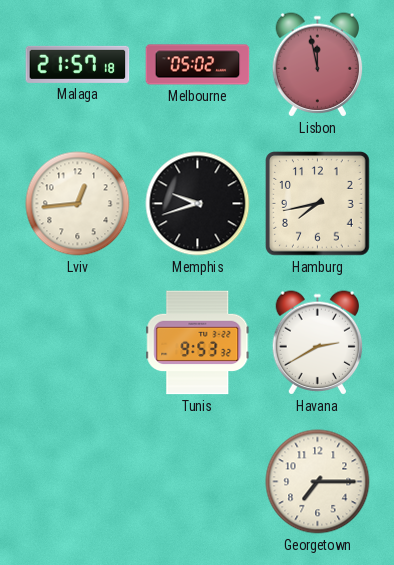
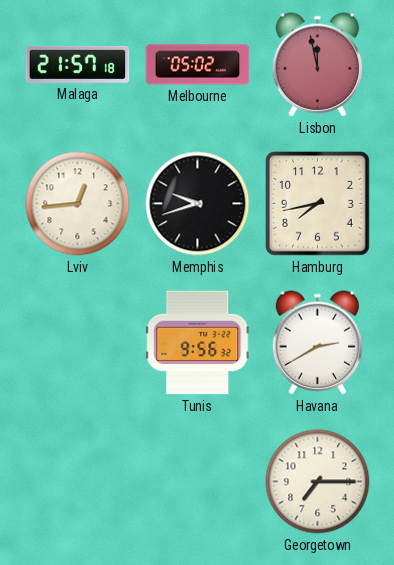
Tunis: 9:53 -> 9:56
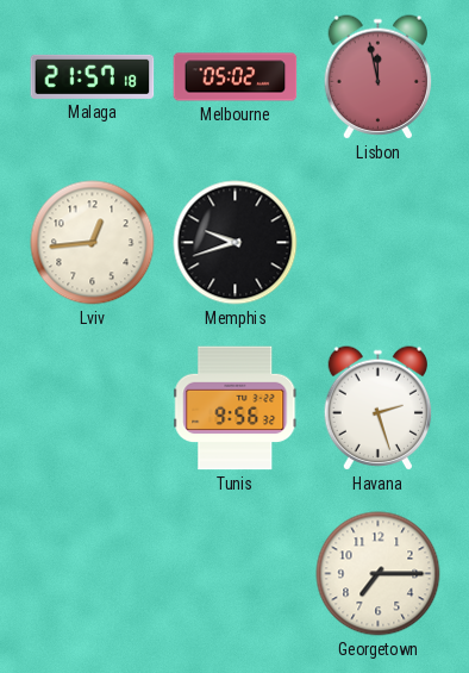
Hamburg: 7:43 -> none
Havana: 2:40 -> 2:27
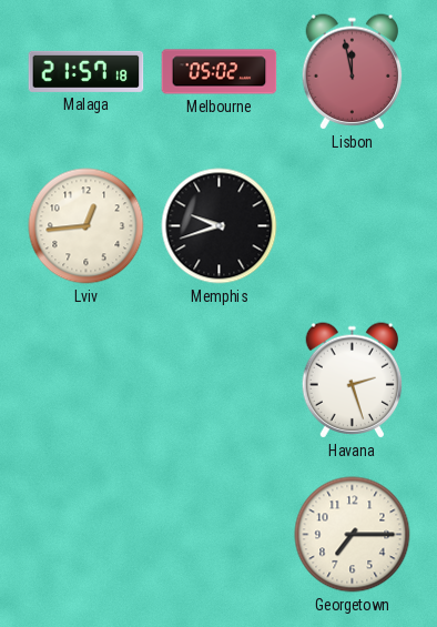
Tunis: 9:56 -> none
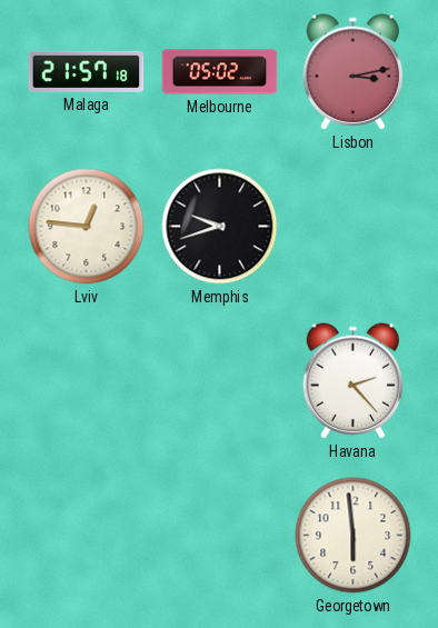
Lisbon: 11:58 -> 3:13
Lviv: 12:44 -> 12:46
Havana: 2:27 -> 2:23
Georgetown: 7:15 -> 5:59
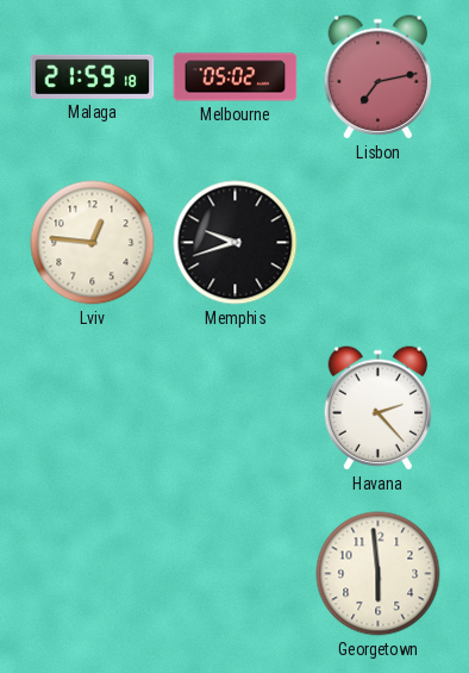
Malaga: 21:57 -> 21:59
Lisbon: 3:13 -> 7:13
